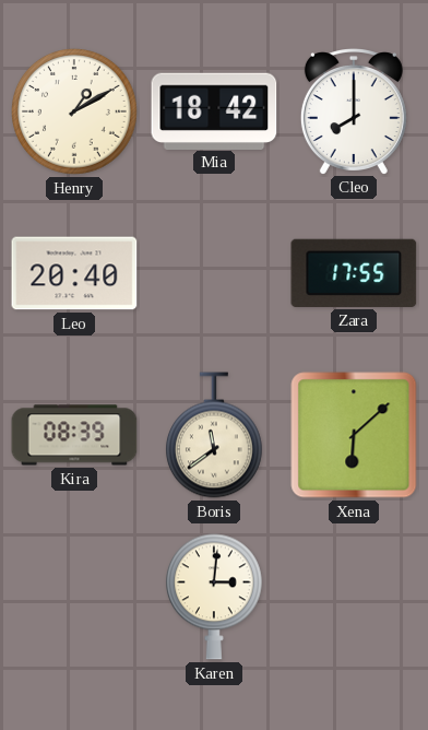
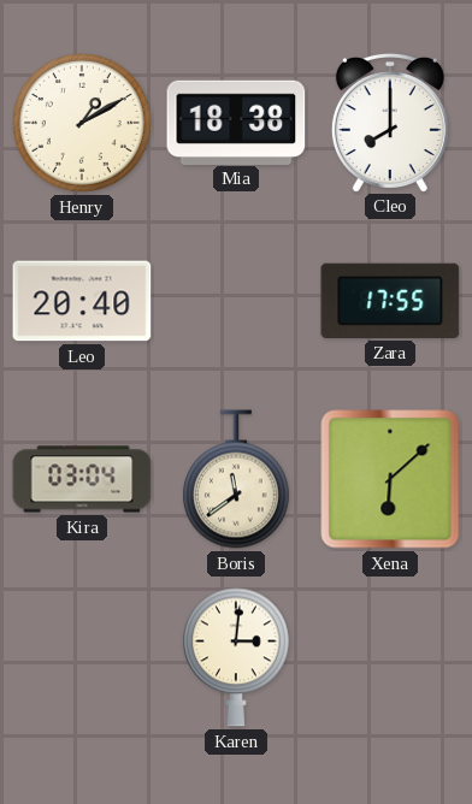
Mia: 18:42 -> 18:38
Kira: 08:39 -> 03:04
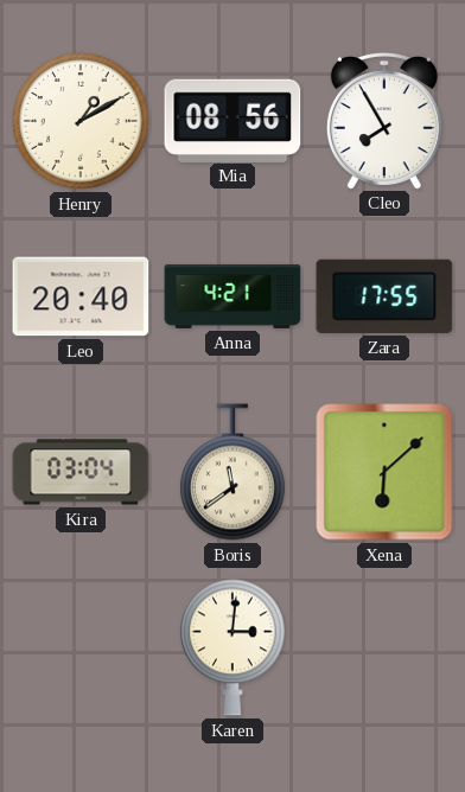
Mia: 18:38 -> 08:56
Cleo: 8:00 -> 7:55
Anna: none -> 4:21
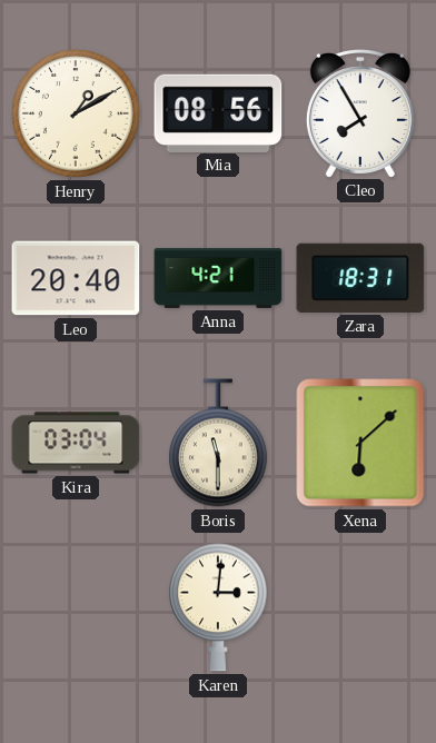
Zara: 17:55 -> 18:31
Boris: 11:39 -> 11:30
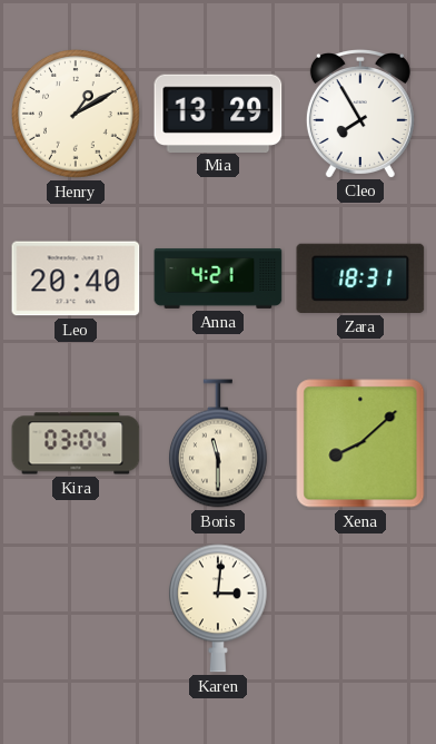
Mia: 08:56 -> 13:29
Xena: 6:08 -> 8:08
